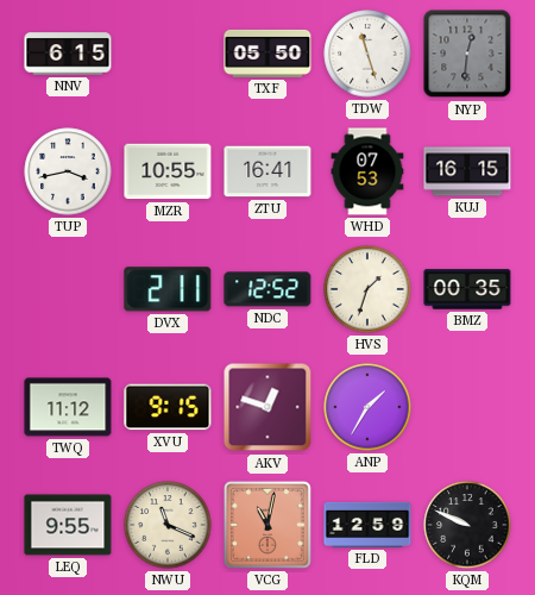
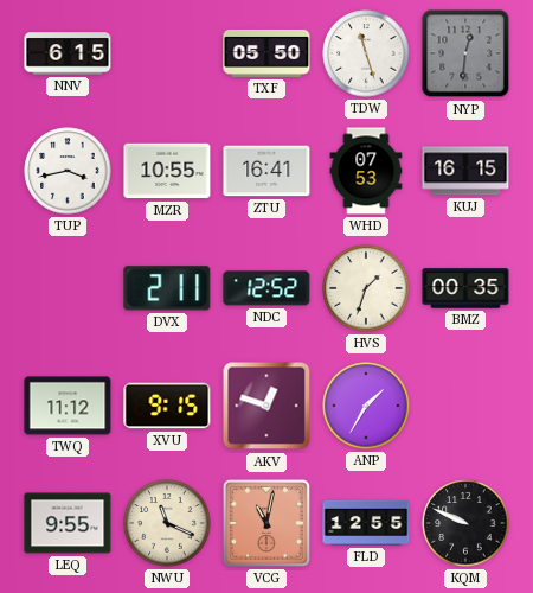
FLD: 12:59 -> 12:55
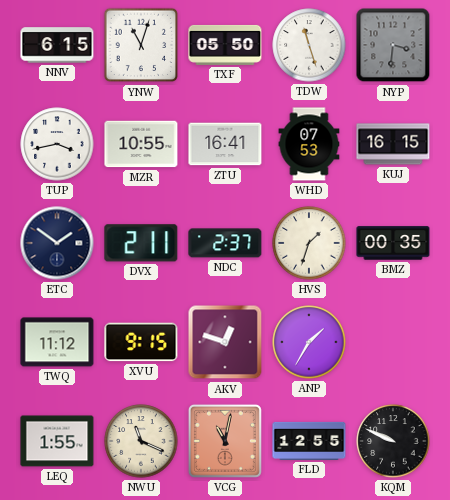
YNW: none -> 11:03
NYP: 12:31 -> 3:31
ETC: none -> 1:51
NDC: 12:52 -> 2:37
LEQ: 9:55 -> 1:55
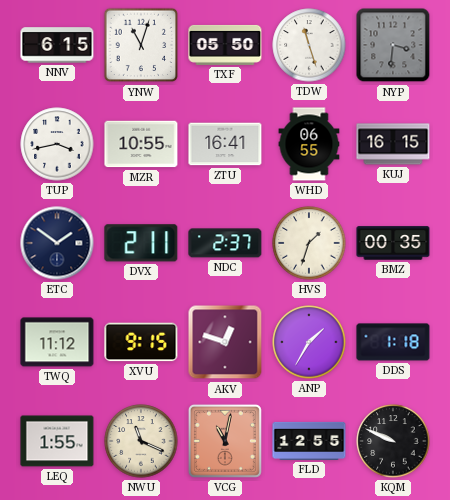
WHD: 07:53 -> 06:55
DDS: none -> 1:18
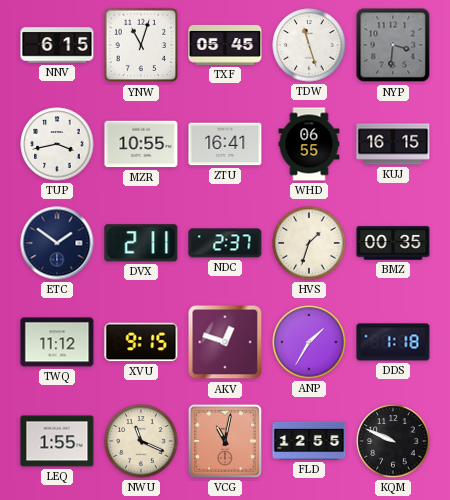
TXF: 05:50 -> 05:45
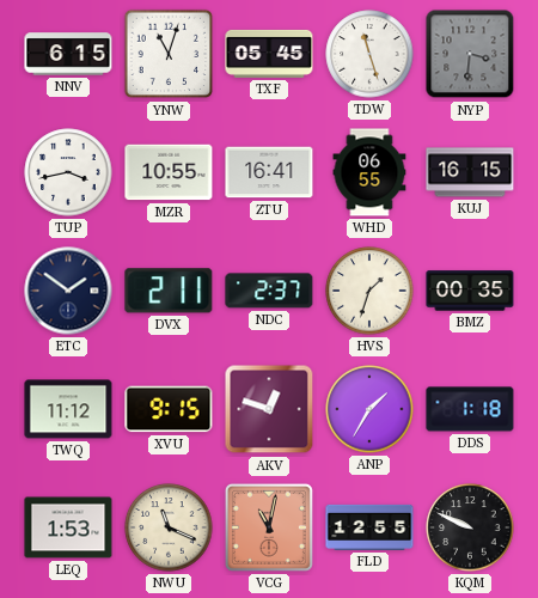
LEQ: 1:55 -> 1:53
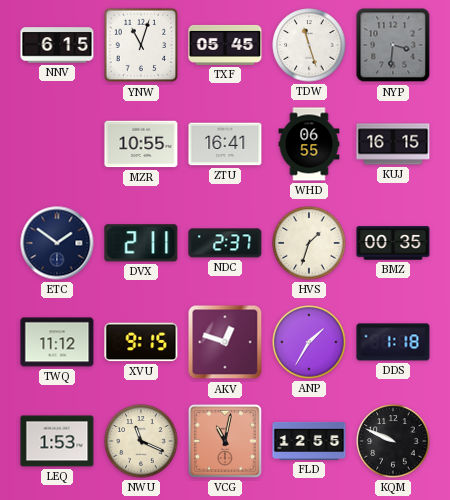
TUP: 3:43 -> none
